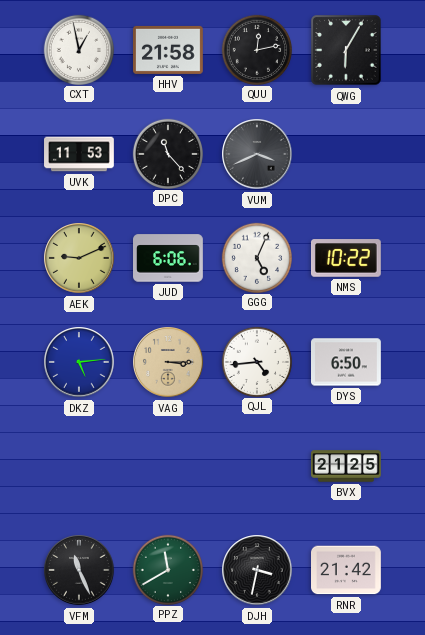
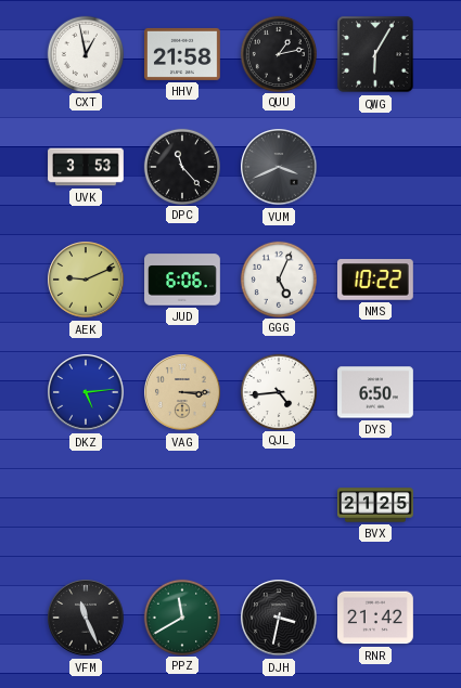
QUU: 12:13 -> 1:13
UVK: 11:53 -> 3:53
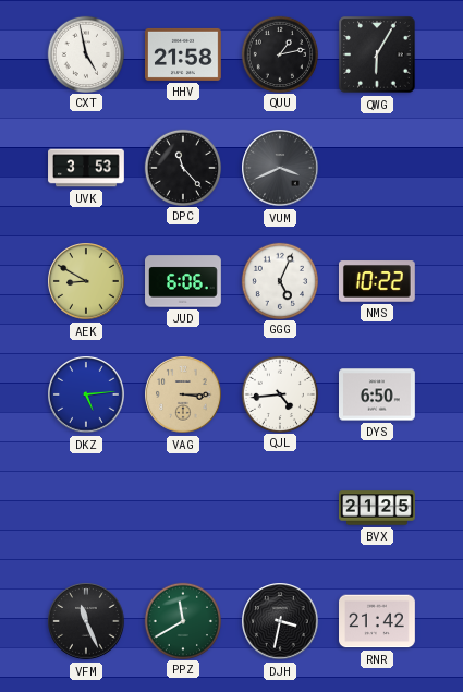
CXT: 12:58 -> 4:58
AEK: 9:11 -> 8:50
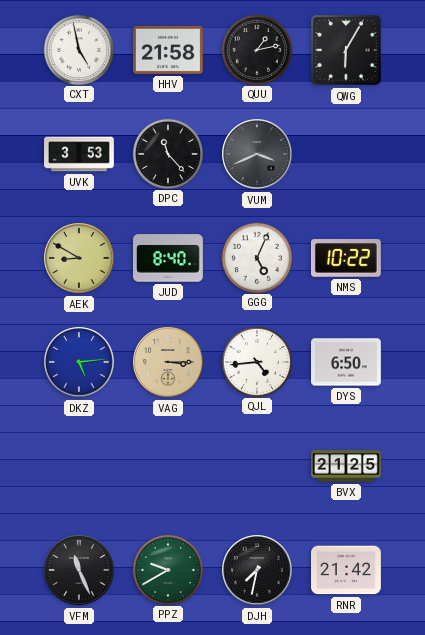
JUD: 6:06 -> 8:40
PPZ: 11:40 -> 9:40
DJH: 3:32 -> 7:32
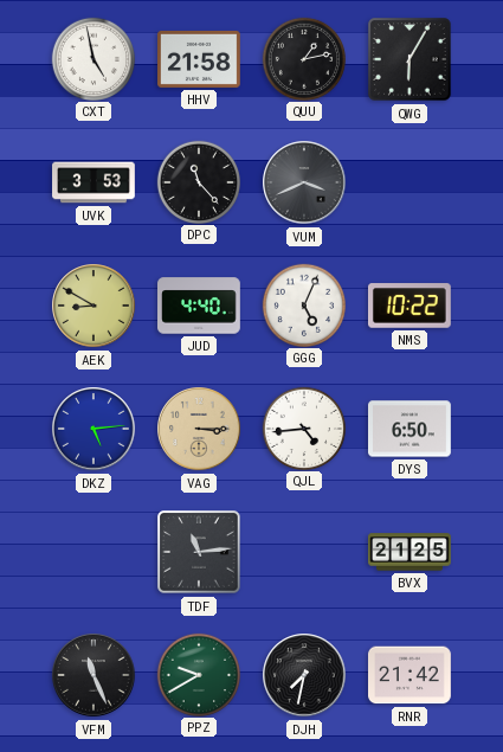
JUD: 8:40 -> 4:40
TDF: none -> 11:14
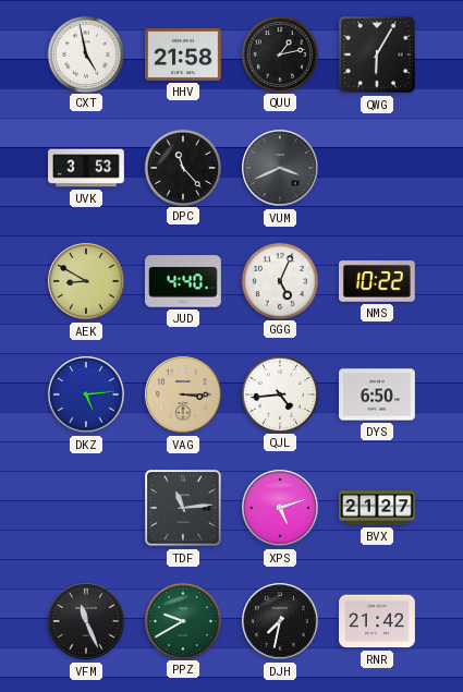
XPS: none -> 5:12
BVX: 21:25 -> 21:27
